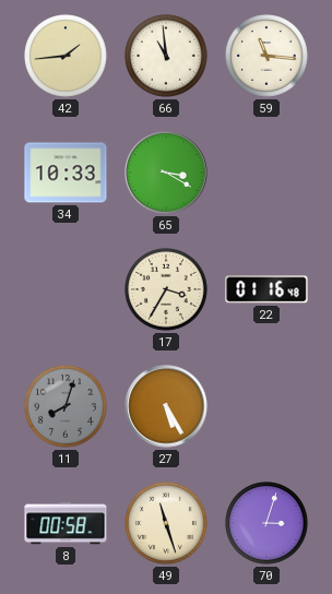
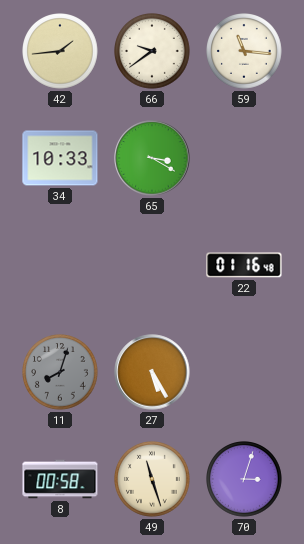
66: 10:59 -> 9:39
17: 3:35 -> none
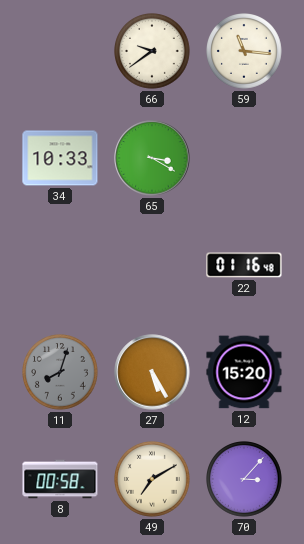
42: 1:44 -> none
12: none -> 15:20
49: 11:27 -> 7:10
70: 3:03 -> 3:07
